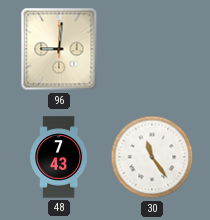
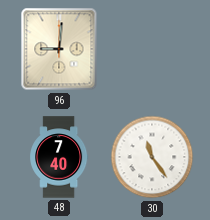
48: 7:43 -> 7:40
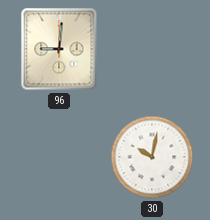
48: 7:40 -> none
30: 11:24 -> 10:02
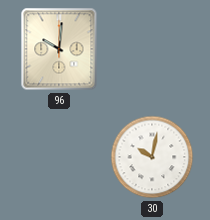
96: 9:01 -> 10:01
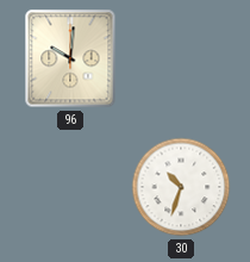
30: 10:02 -> 10:33
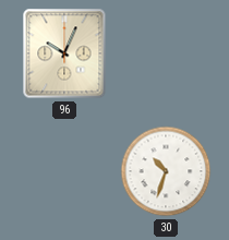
96: 10:01 -> 10:04
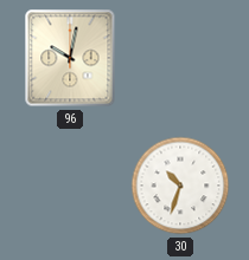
96: 10:04 -> 10:02
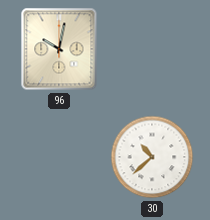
30: 10:33 -> 10:38
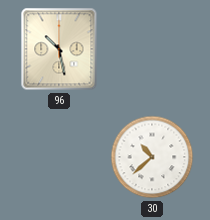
96: 10:02 -> 10:28
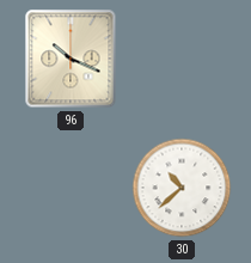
96: 10:28 -> 10:19
